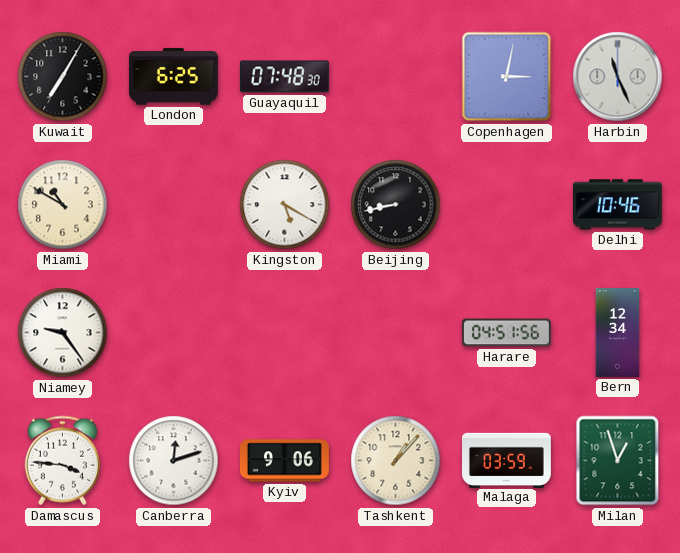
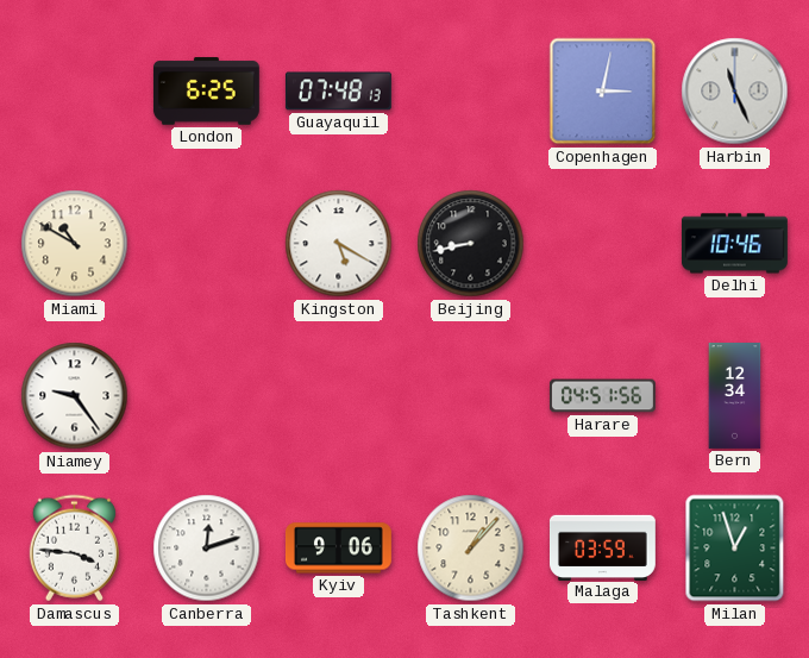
Kuwait: 7:05 -> none
Guayaquil: 07:48:30 -> 07:48:13
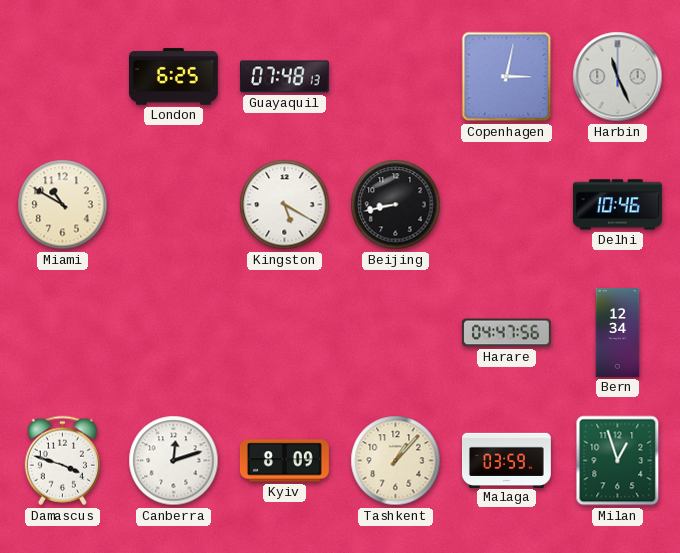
Niamey: 9:24 -> none
Harare: 04:51 -> 04:47
Damascus: 3:46 -> 3:48
Kyiv: 9:06 -> 8:09
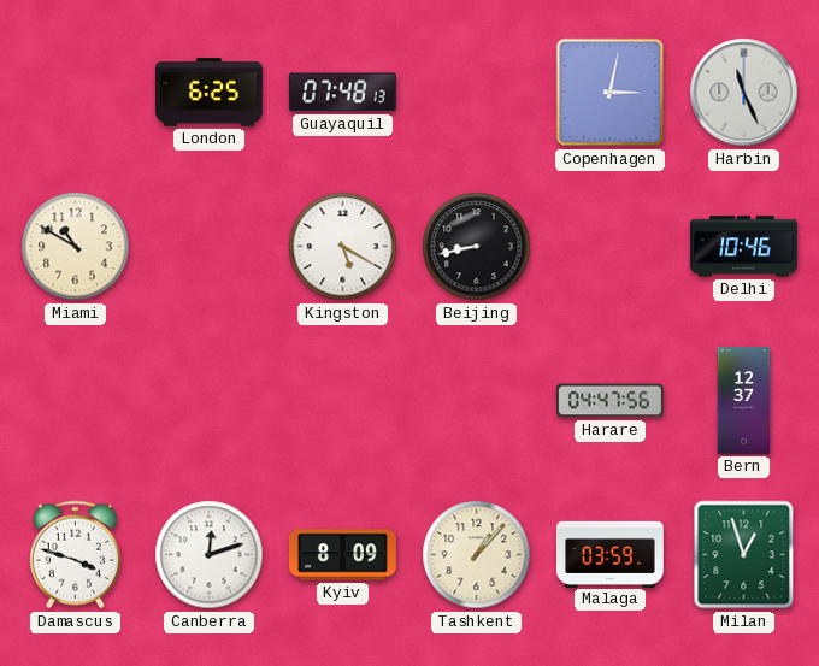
Bern: 12:34 -> 12:37
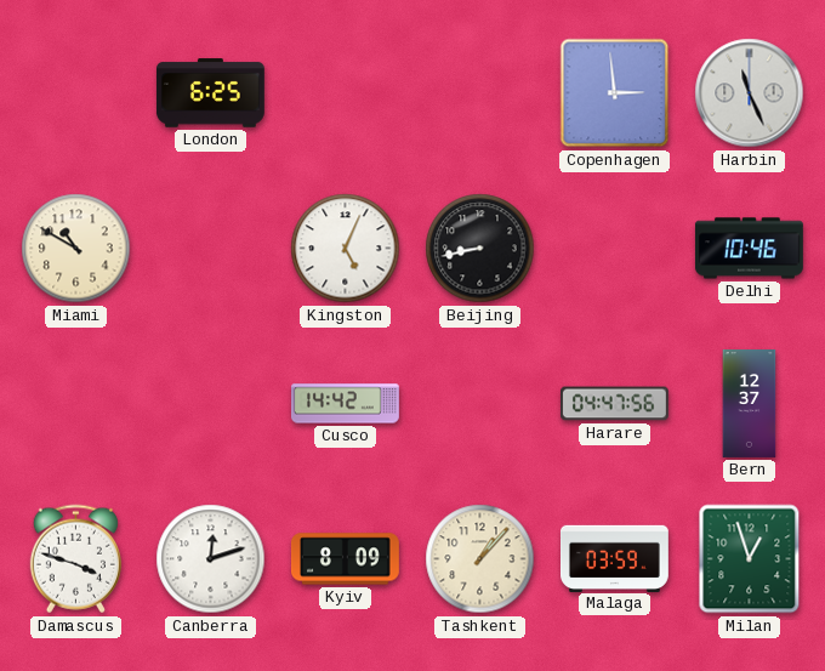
Guayaquil: 07:48 -> none
Copenhagen: 3:02 -> 2:59
Kingston: 5:20 -> 5:04
Cusco: none -> 14:42
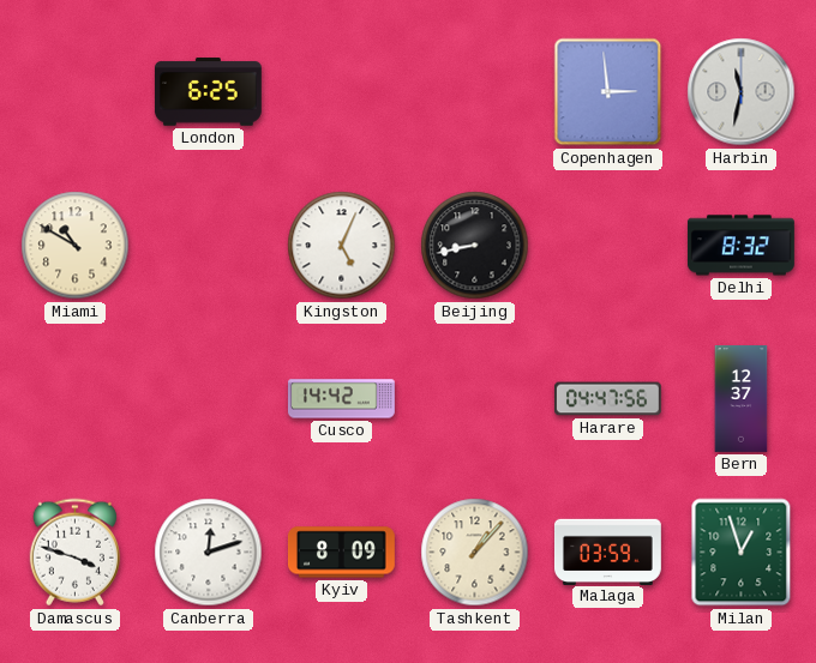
Harbin: 11:26 -> 11:32
Delhi: 10:46 -> 8:32
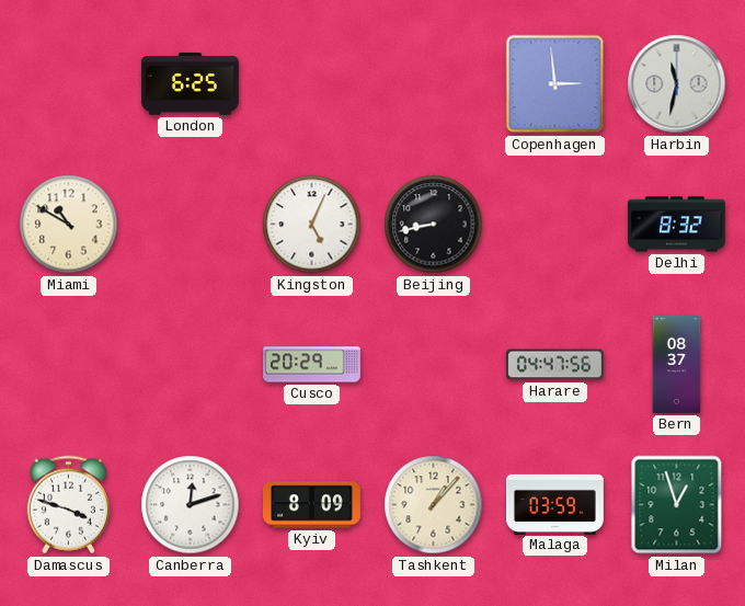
Cusco: 14:42 -> 20:29
Bern: 12:37 -> 08:37
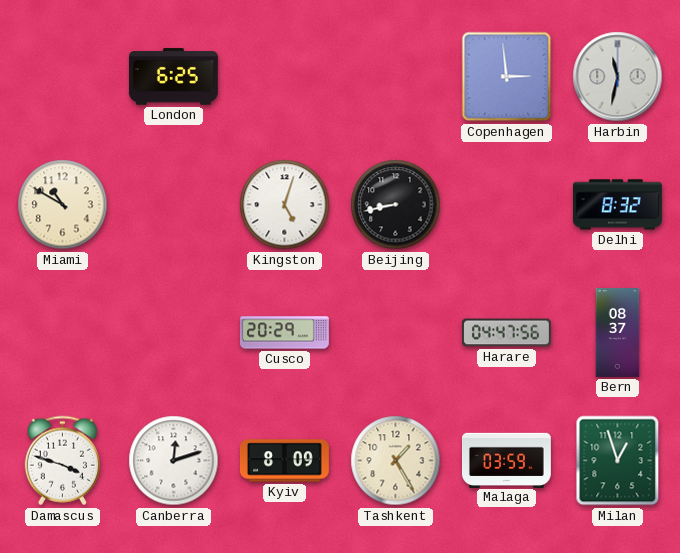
Kingston: 5:04 -> 5:03
Tashkent: 1:07 -> 1:25
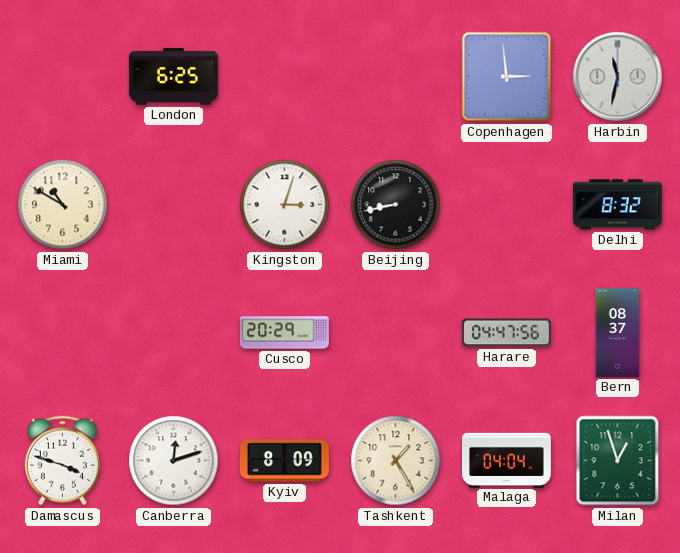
Kingston: 5:03 -> 3:03
Malaga: 03:59 -> 04:04
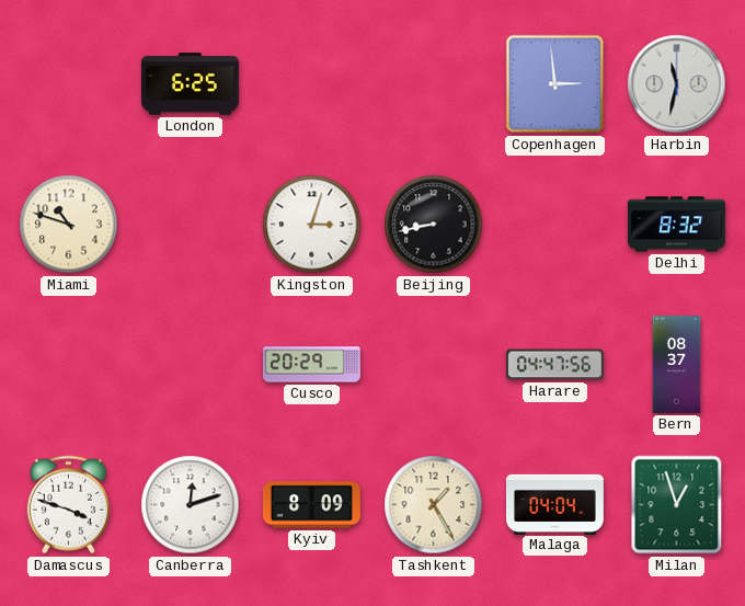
Miami: 10:50 -> 10:48
